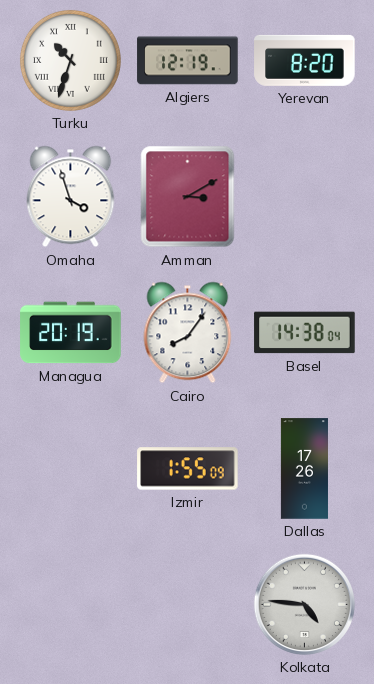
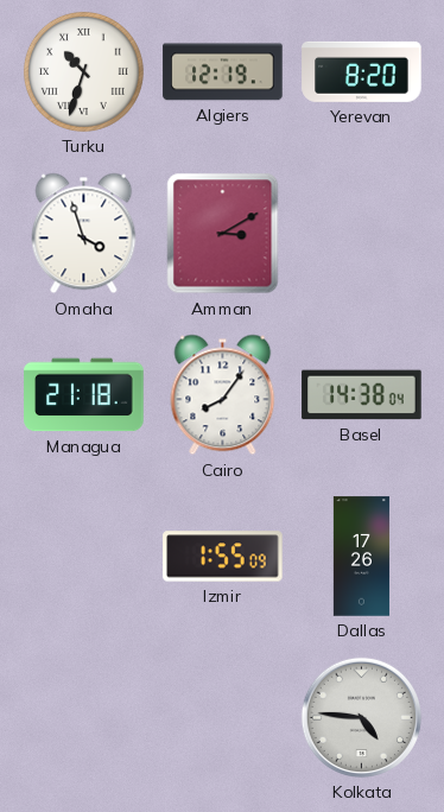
Managua: 20:19 -> 21:18
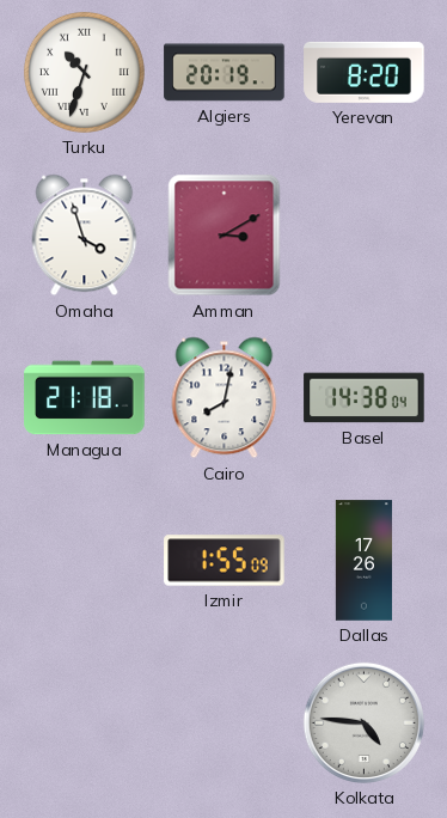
Algiers: 12:19 -> 20:19
Cairo: 8:06 -> 8:02
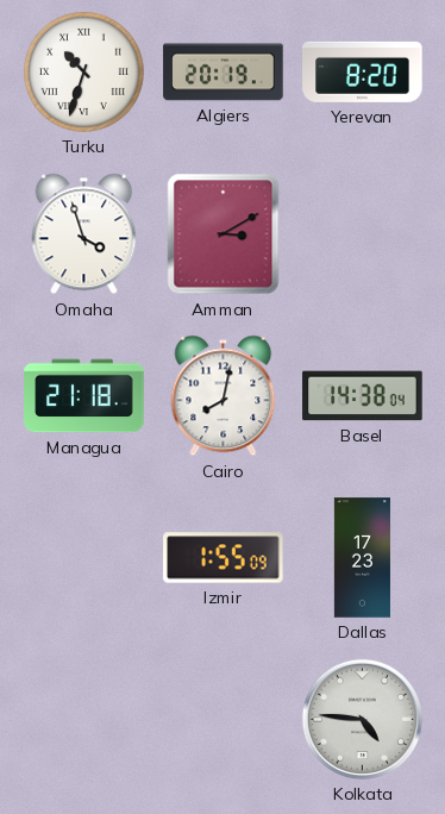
Dallas: 17:26 -> 17:23
